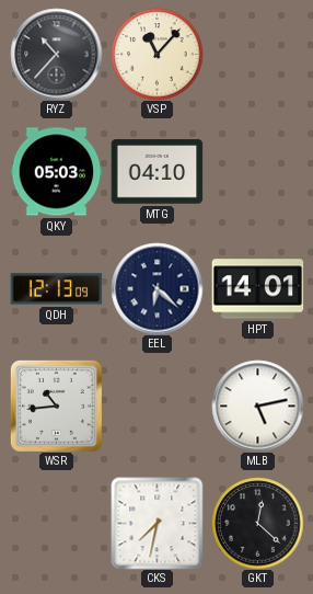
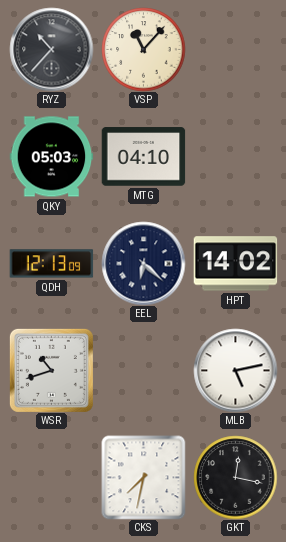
HPT: 14:01 -> 14:02
WSR: 10:44 -> 10:42
GKT: 12:22 -> 12:17
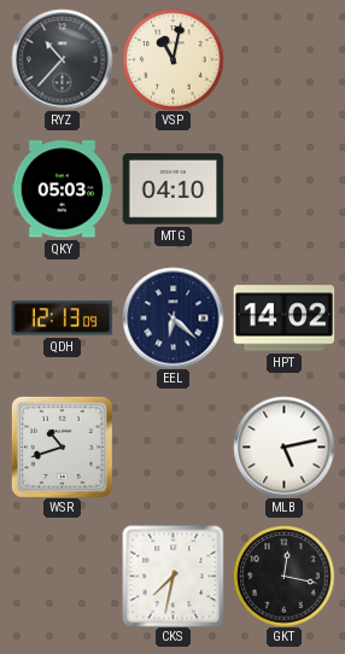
VSP: 11:07 -> 11:02
